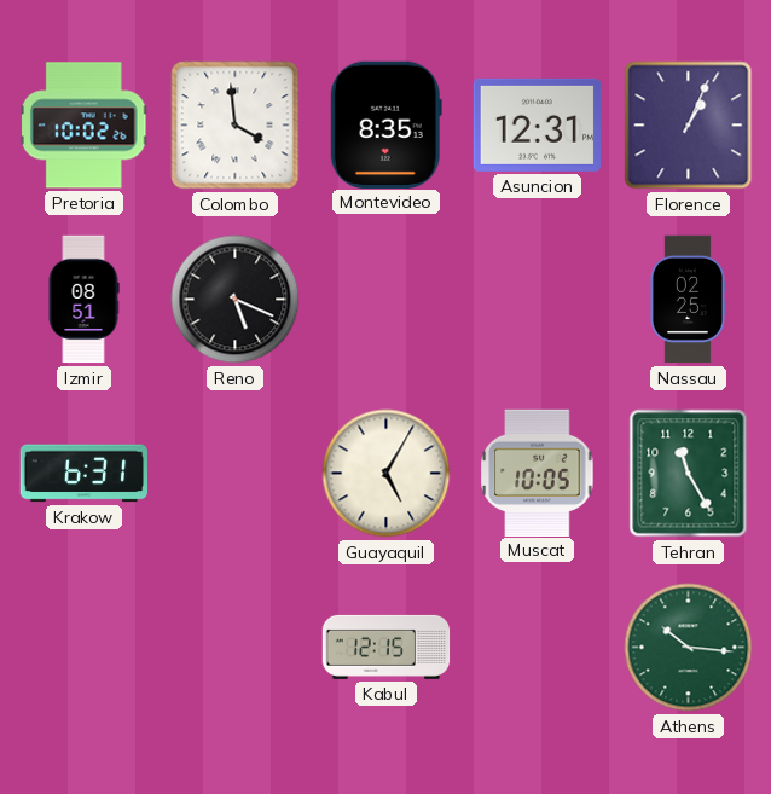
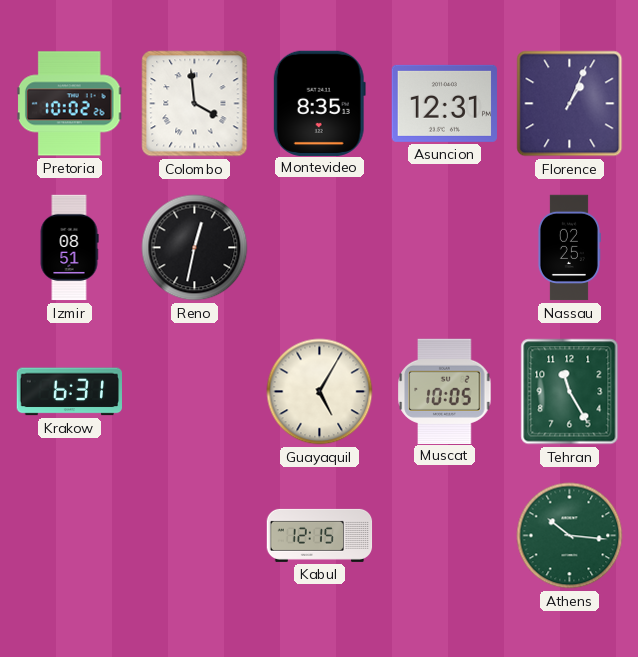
Reno: 5:19 -> 12:32
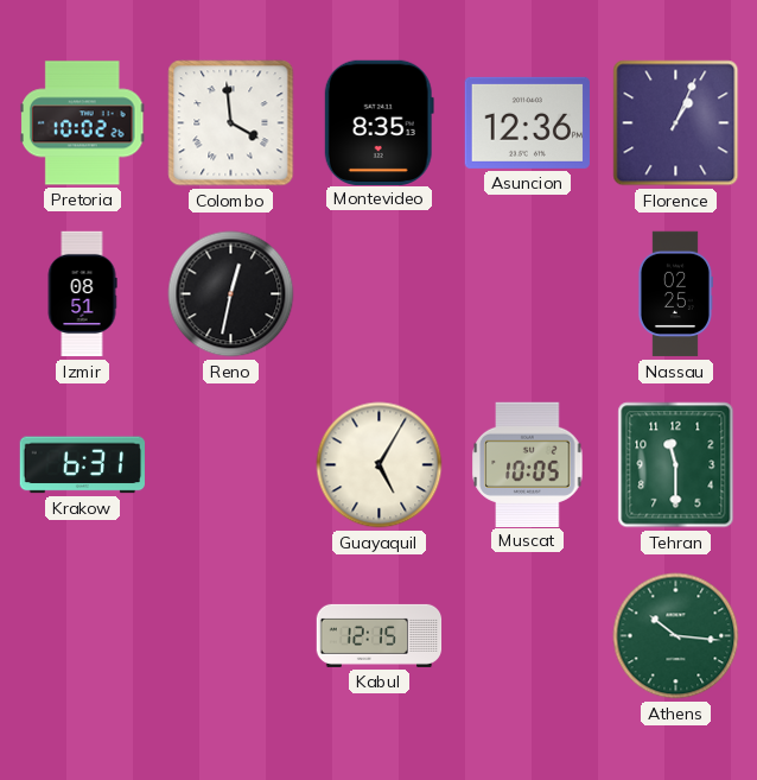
Asuncion: 12:31 -> 12:36
Tehran: 11:25 -> 11:30
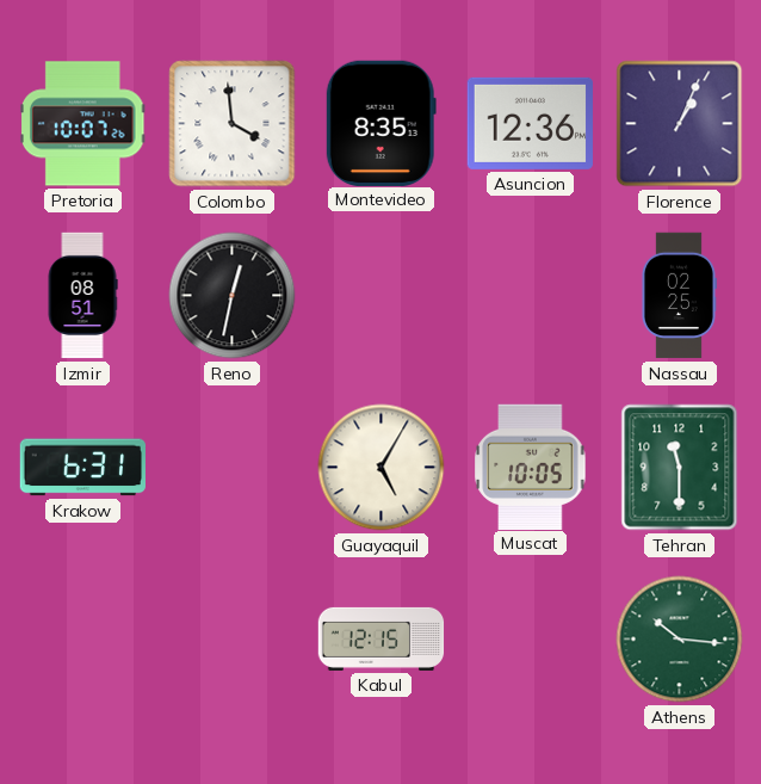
Pretoria: 10:02 -> 10:07
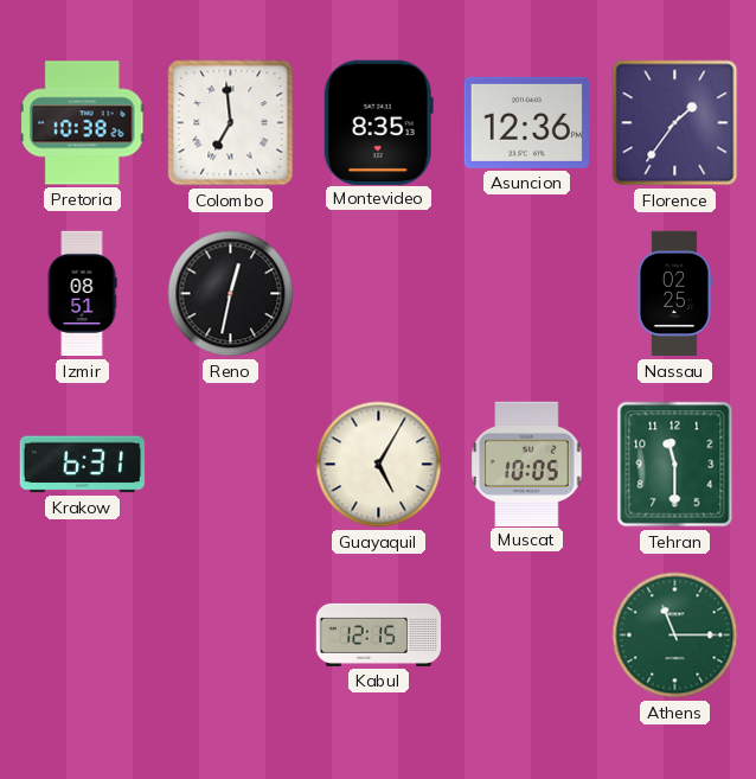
Pretoria: 10:07 -> 10:38
Colombo: 3:59 -> 6:59
Florence: 1:04 -> 1:36
Athens: 10:16 -> 11:15
